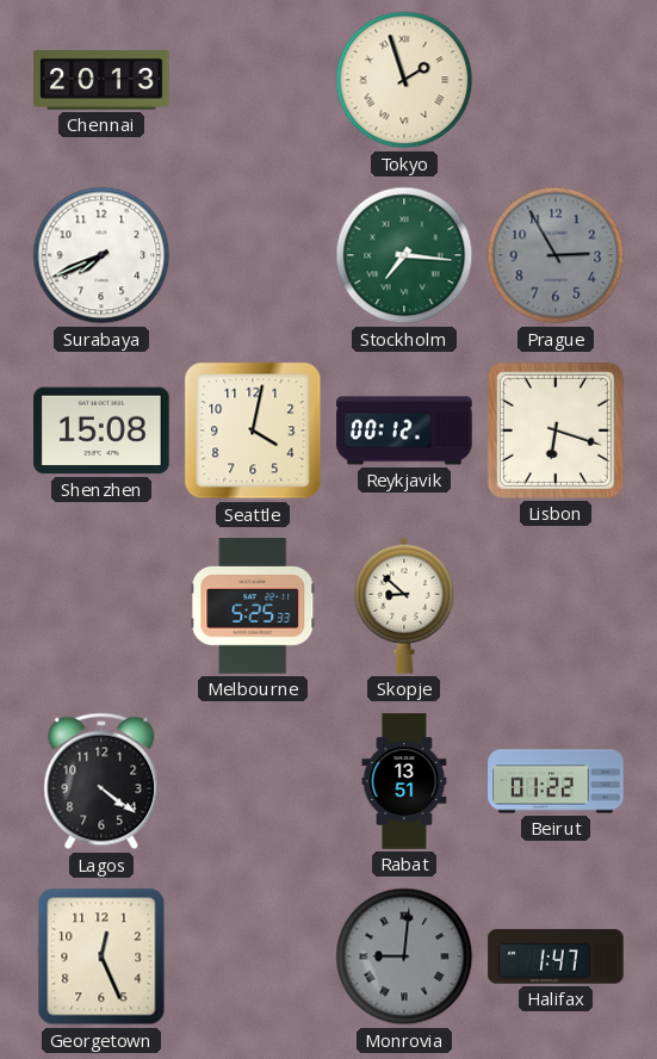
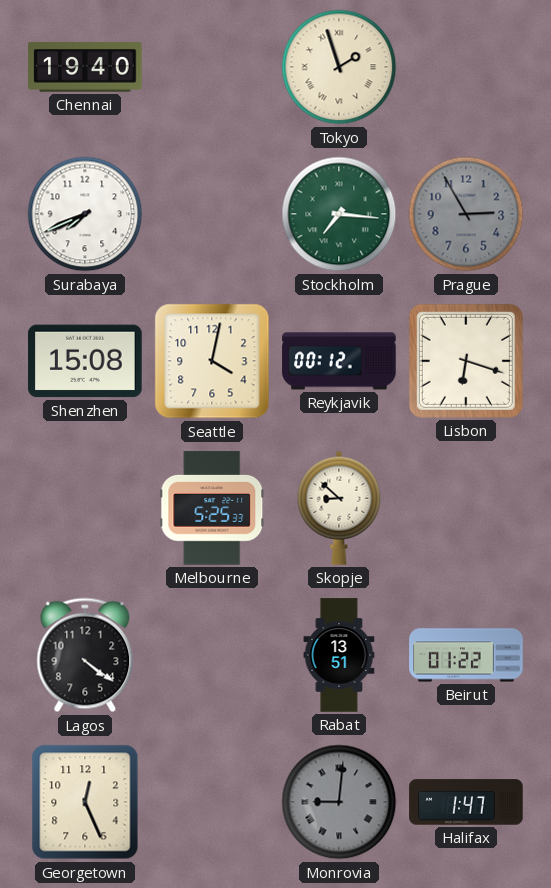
Chennai: 20:13 -> 19:40
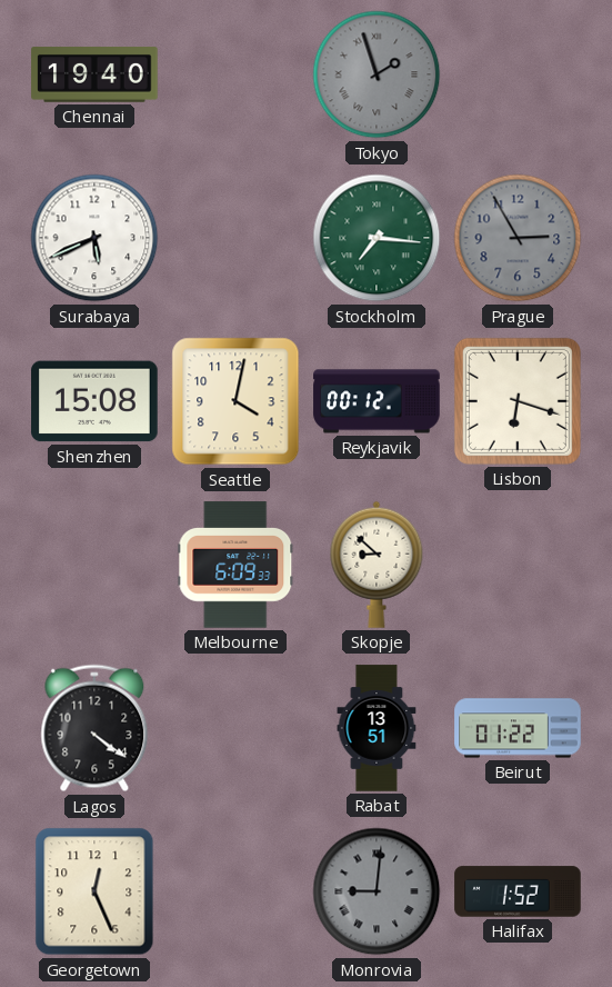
Tokyo dial: cream -> grey
Surabaya: 7:41 -> 5:41
Melbourne: 5:25 -> 6:09
Halifax: 1:47 -> 1:52
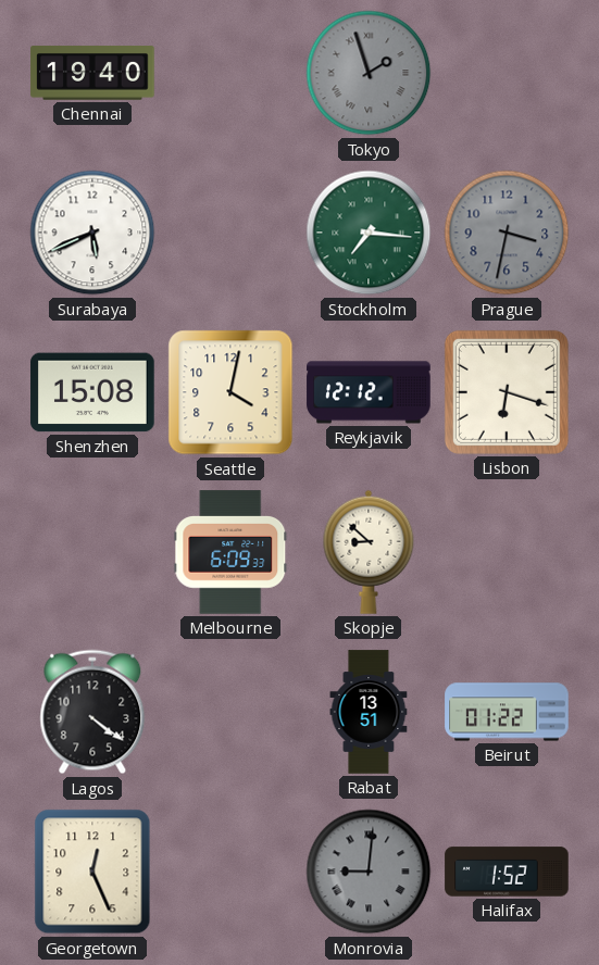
Prague: 2:55 -> 3:32
Reykjavik: 00:12 -> 12:12
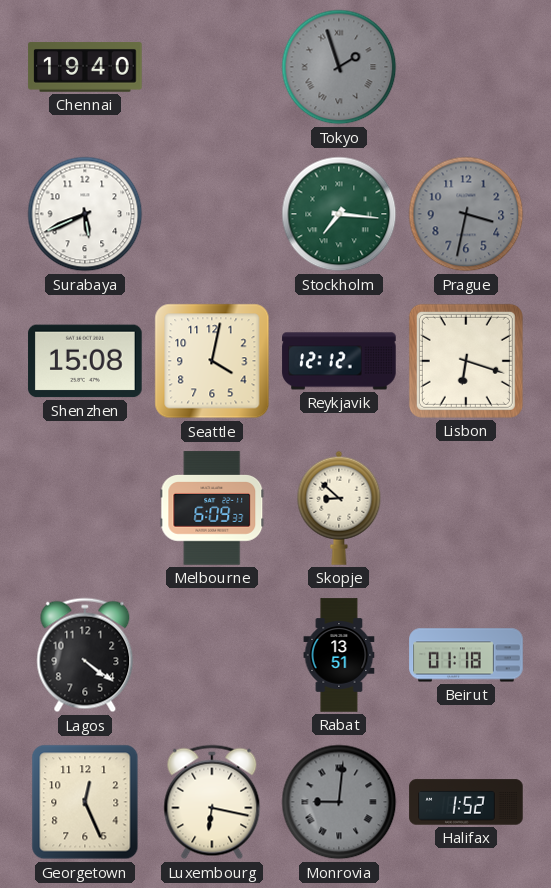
Beirut: 01:22 -> 01:18
Luxembourg: none -> 6:17
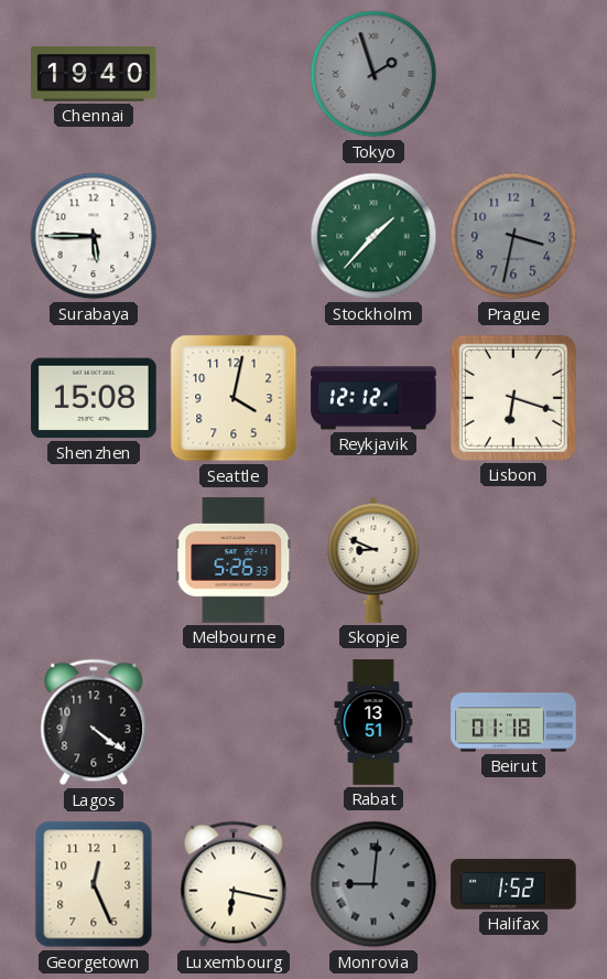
Surabaya: 5:41 -> 5:45
Stockholm: 7:16 -> 1:37
Melbourne: 6:09 -> 5:26
Skopje: 8:52 -> 8:49
